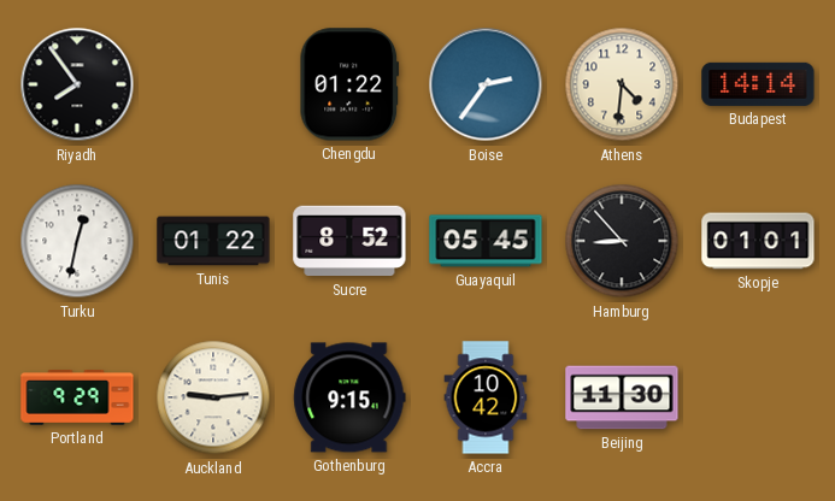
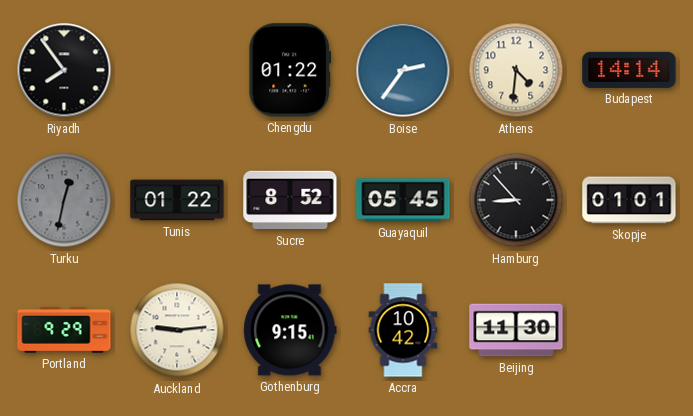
Turku dial: white -> grey
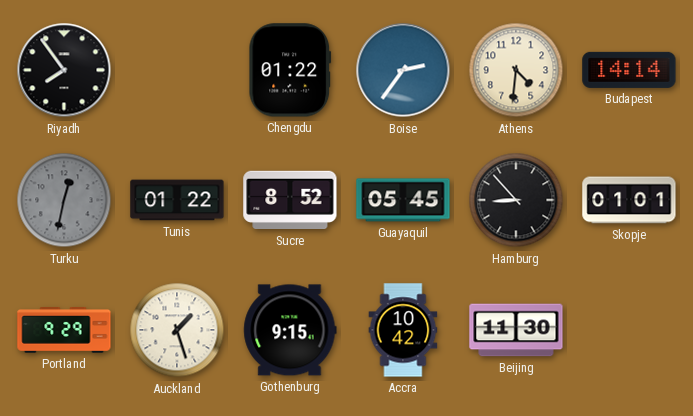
Auckland: 9:14 -> 1:27
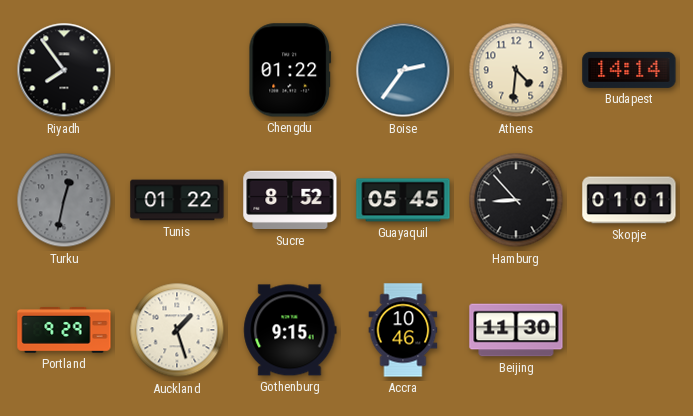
Accra: 10:42 -> 10:46
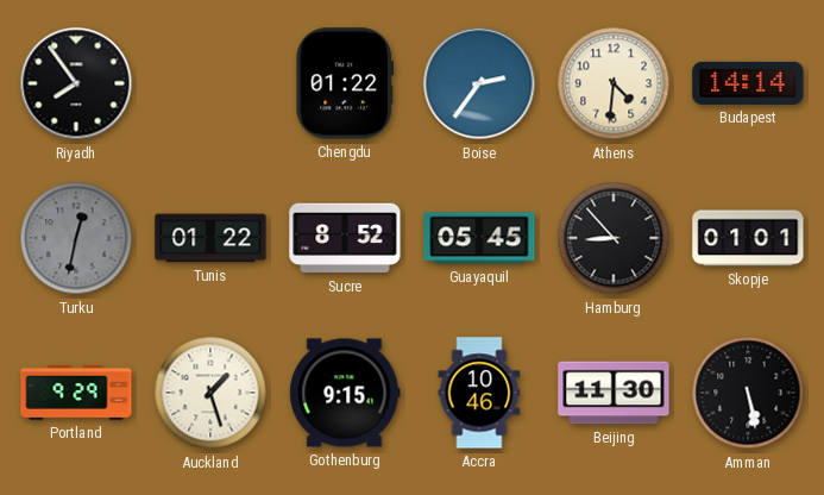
Amman: none -> 5:28
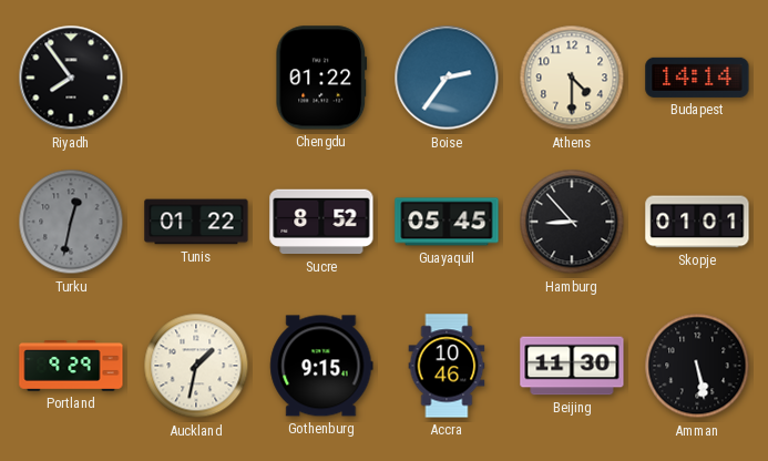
Athens: 4:31 -> 4:30
Auckland: 1:27 -> 1:32
